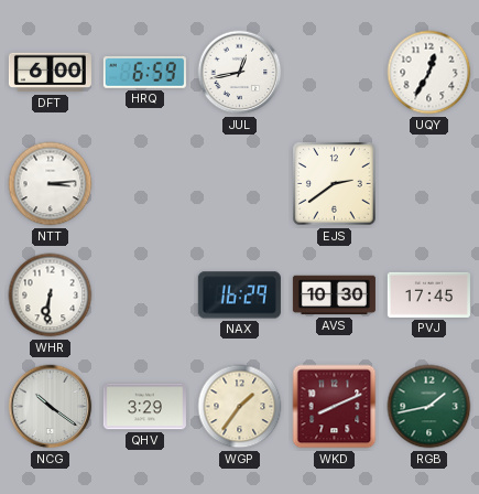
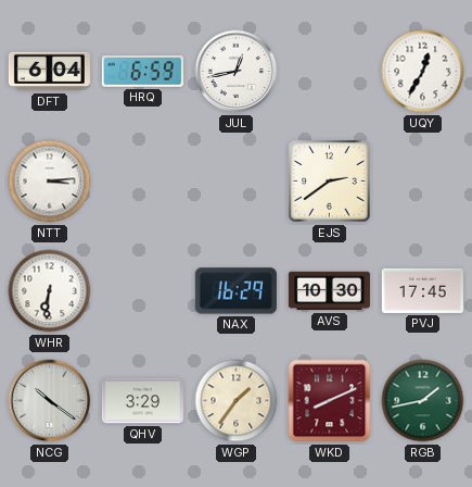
DFT: 6:00 -> 6:04
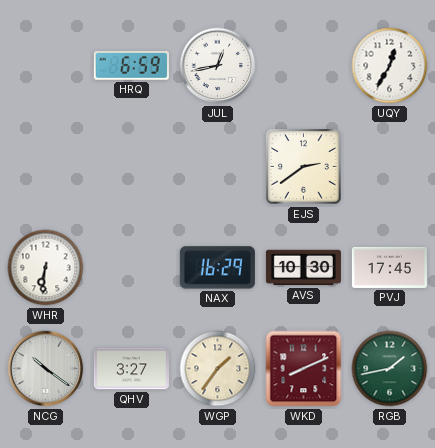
DFT: 6:04 -> none
NTT: 3:14 -> none
QHV: 3:29 -> 3:27
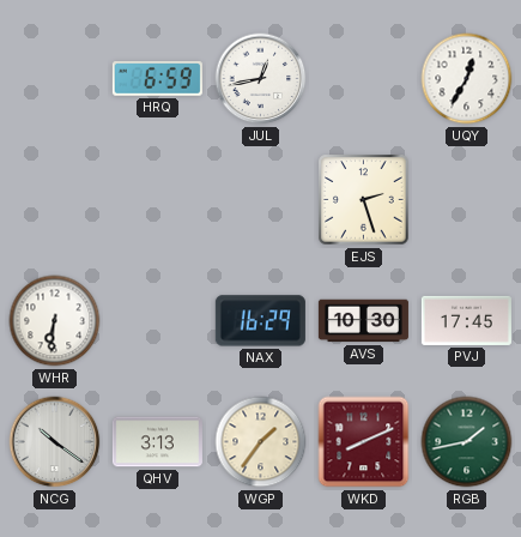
EJS: 2:39 -> 2:27
QHV: 3:27 -> 3:13
